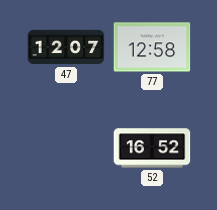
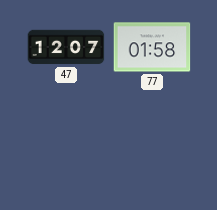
77: 12:58 -> 01:58
52: 16:52 -> none
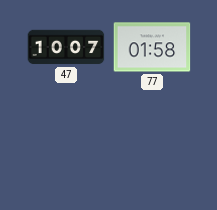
47: 12:07 -> 10:07
